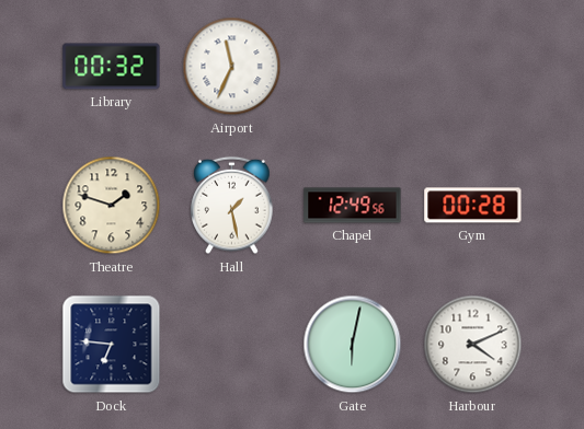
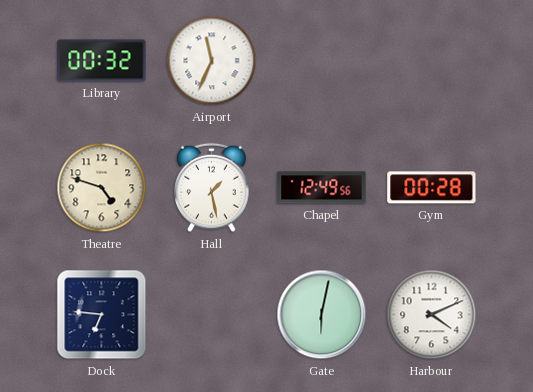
Theatre: 1:48 -> 4:48
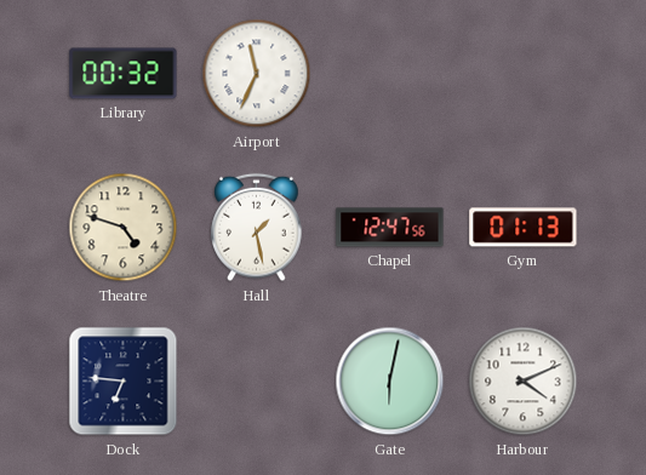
Chapel: 12:49 -> 12:47
Gym: 00:28 -> 01:13
